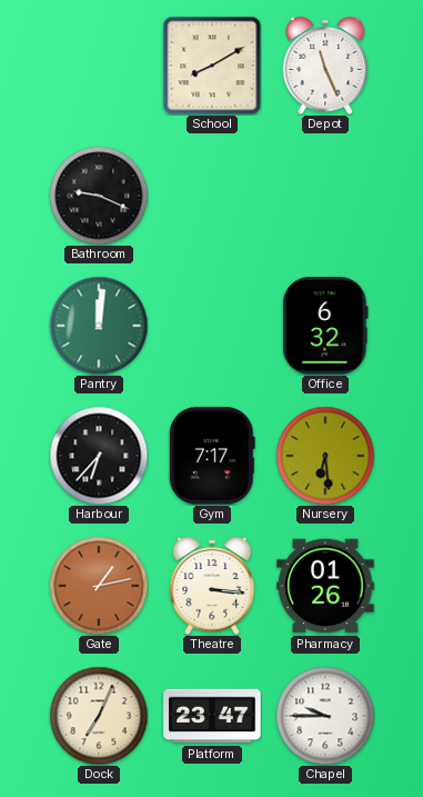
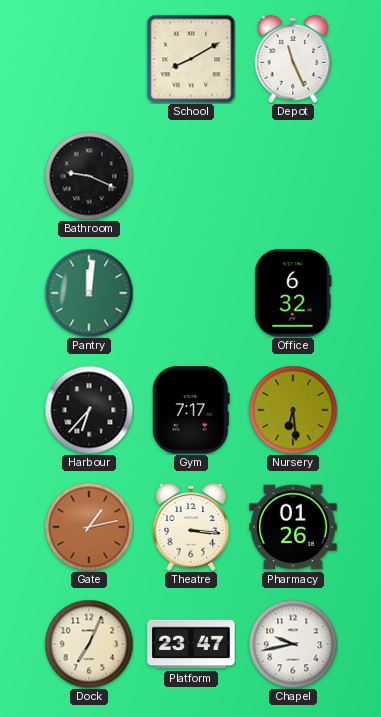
Chapel: 9:45 -> 9:43
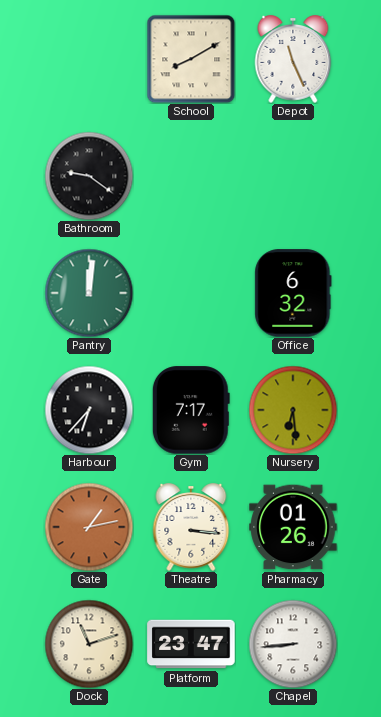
Bathroom: 9:19 -> 9:21
Dock: 7:04 -> 11:12
Chapel: 9:43 -> 8:44
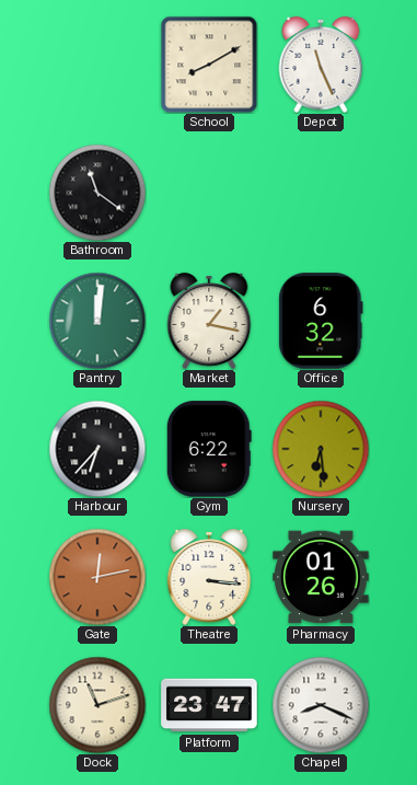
Bathroom: 9:21 -> 11:21
Market: none -> 1:17
Gym: 7:17 -> 6:22
Gate: 1:13 -> 12:13
Chapel: 8:44 -> 8:19
